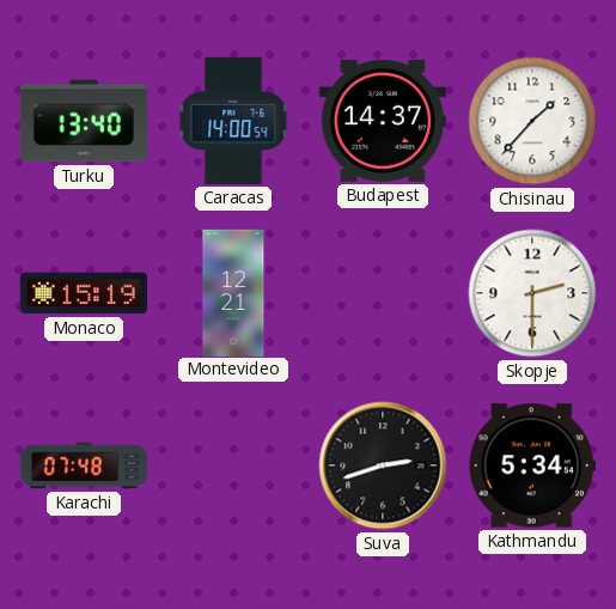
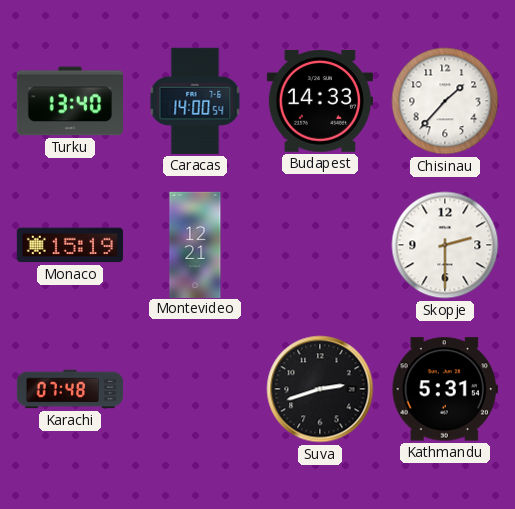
Budapest: 14:37 -> 14:33
Kathmandu: 5:34 -> 5:31
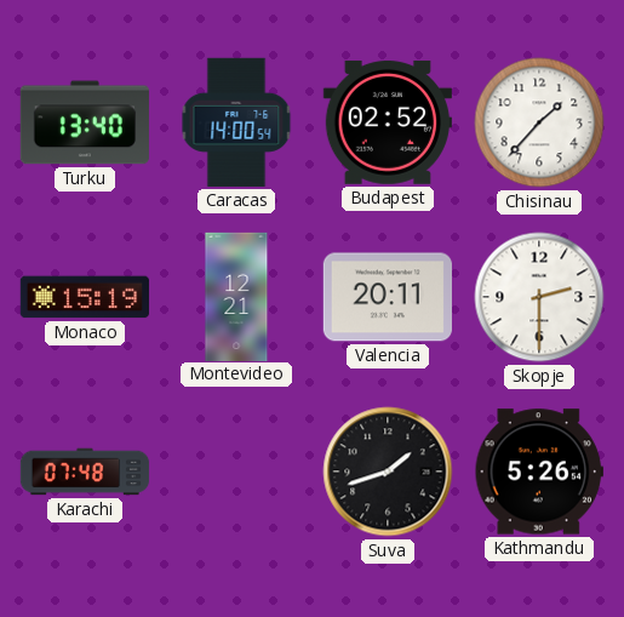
Budapest: 14:33 -> 02:52
Valencia: none -> 20:11
Suva: 2:42 -> 1:42
Kathmandu: 5:31 -> 5:26
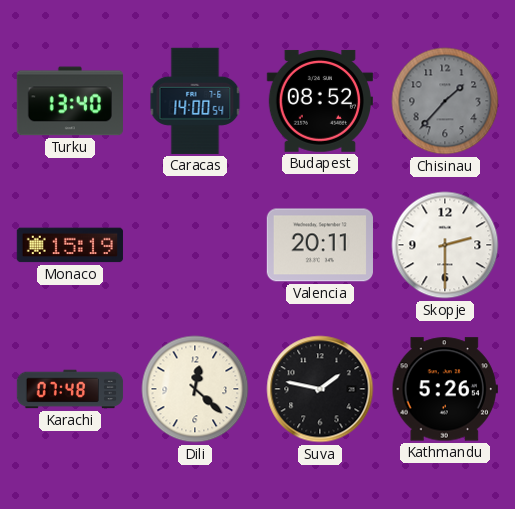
Budapest: 02:52 -> 08:52
Chisinau dial: white -> grey
Montevideo: 12:21 -> none
Dili: none -> 12:22
Suva: 1:42 -> 1:47
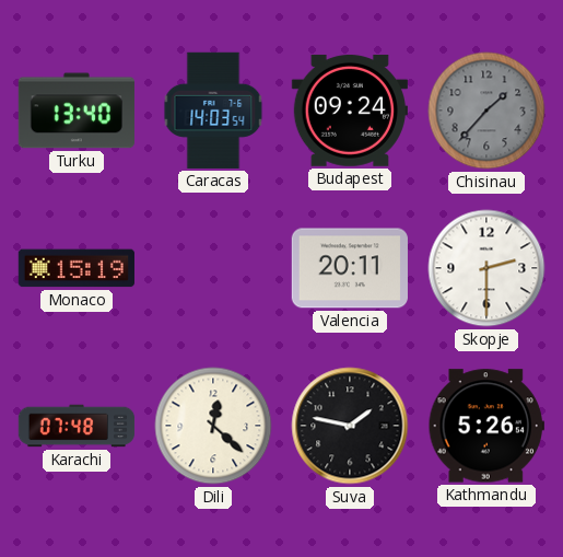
Caracas: 14:00 -> 14:03
Budapest: 08:52 -> 09:24
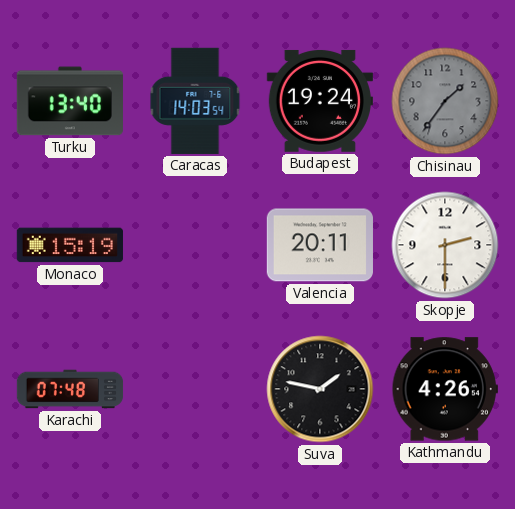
Budapest: 09:24 -> 19:24
Chisinau: 1:37 -> 1:36
Dili: 12:22 -> none
Kathmandu: 5:26 -> 4:26
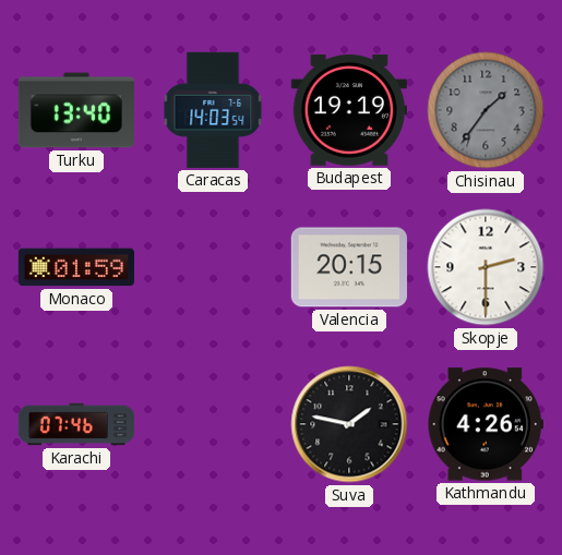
Budapest: 19:24 -> 19:19
Monaco: 15:19 -> 01:59
Valencia: 20:11 -> 20:15
Karachi: 07:48 -> 07:46
